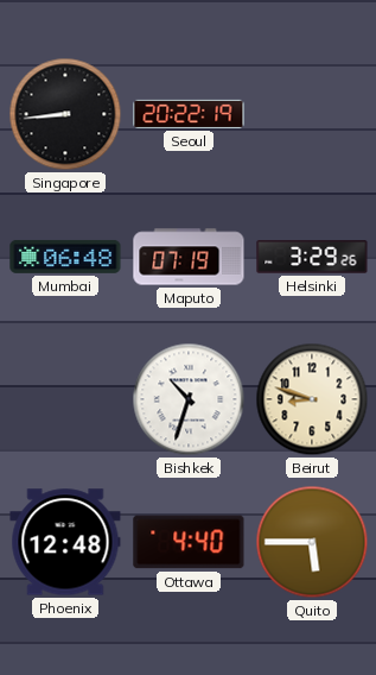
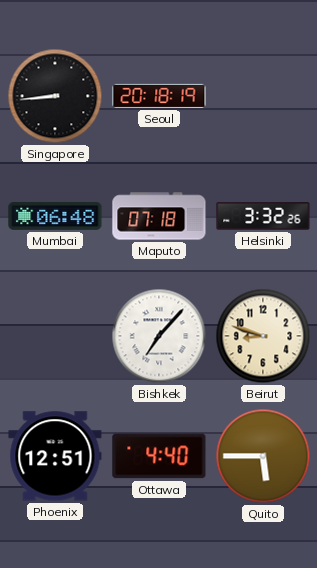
Seoul: 20:22 -> 20:18
Maputo: 07:19 -> 07:18
Helsinki: 3:29 -> 3:32
Bishkek: 10:33 -> 7:07
Phoenix: 12:48 -> 12:51
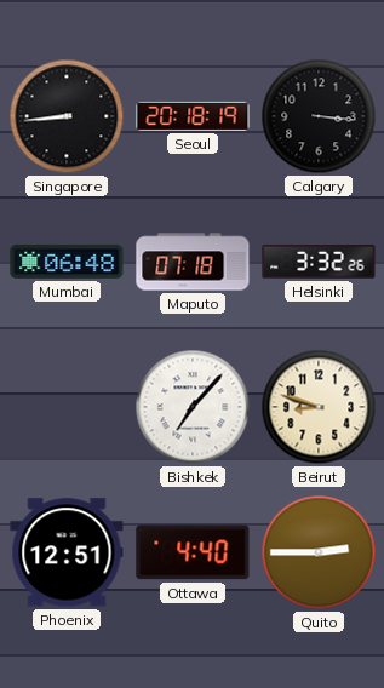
Calgary: none -> 3:16
Quito: 5:45 -> 2:45
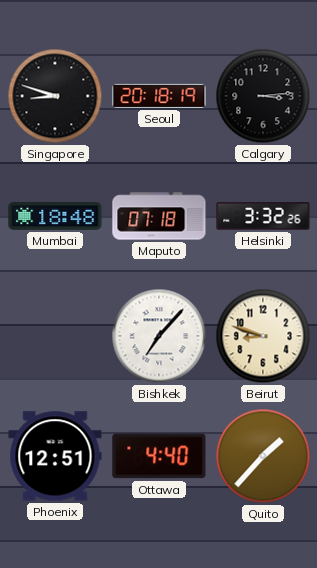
Singapore: 8:44 -> 8:48
Calgary: 3:16 -> 3:14
Mumbai: 06:48 -> 18:48
Quito: 2:45 -> 1:37
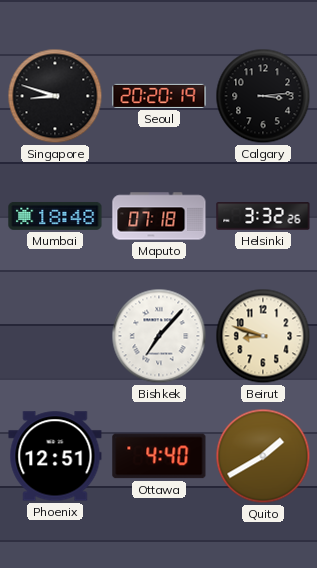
Seoul: 20:18 -> 20:20
Quito: 1:37 -> 1:40
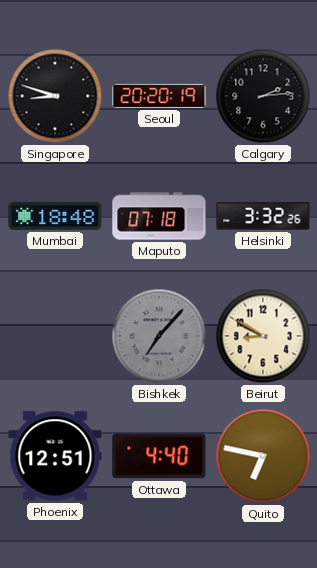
Calgary: 3:14 -> 2:14
Bishkek dial: white -> grey
Beirut: 8:48 -> 8:50
Quito: 1:40 -> 6:47
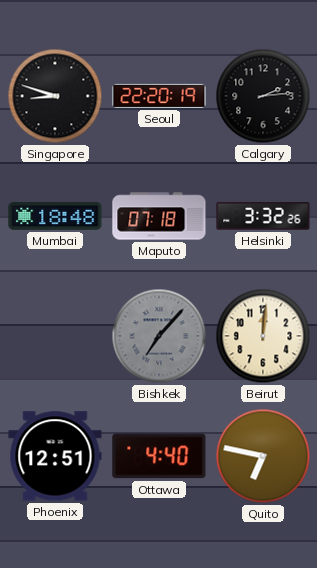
Seoul: 20:20 -> 22:20
Beirut: 8:50 -> 12:01
